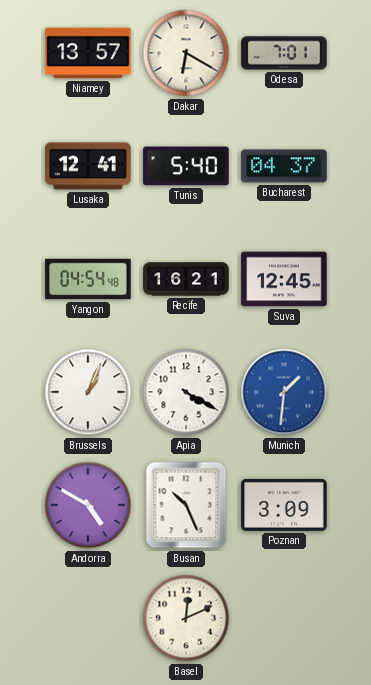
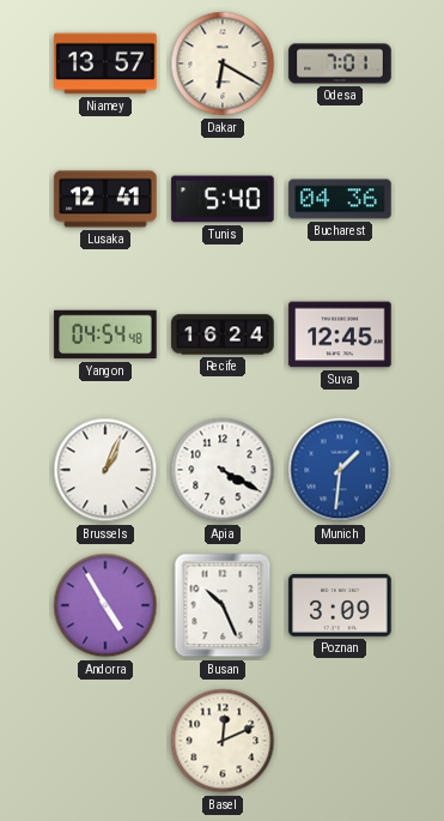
Bucharest: 04:37 -> 04:36
Recife: 16:21 -> 16:24
Andorra: 4:50 -> 4:55
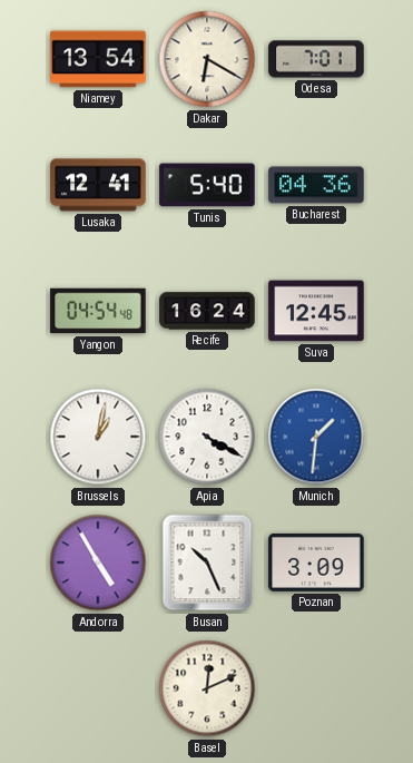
Niamey: 13:57 -> 13:54
Brussels: 1:04 -> 1:02
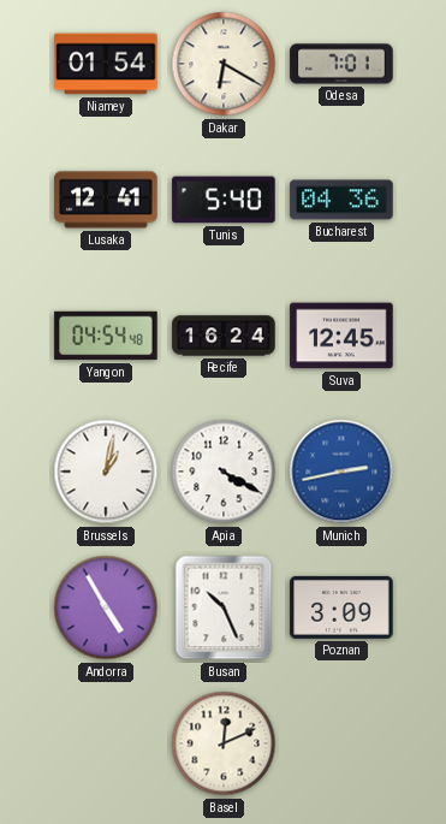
Niamey: 13:54 -> 01:54
Munich: 1:31 -> 2:43
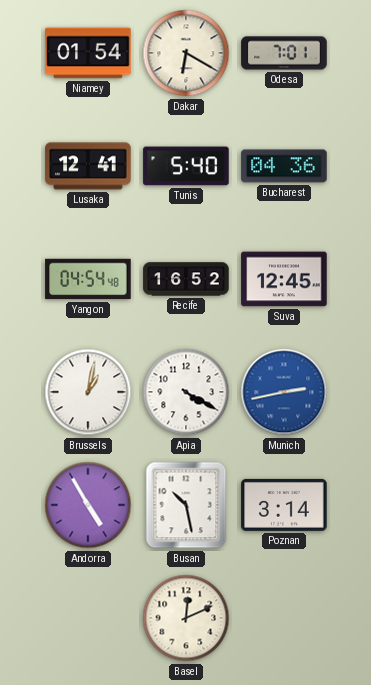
Recife: 16:24 -> 16:52
Busan: 10:26 -> 10:28
Poznan: 3:09 -> 3:14
